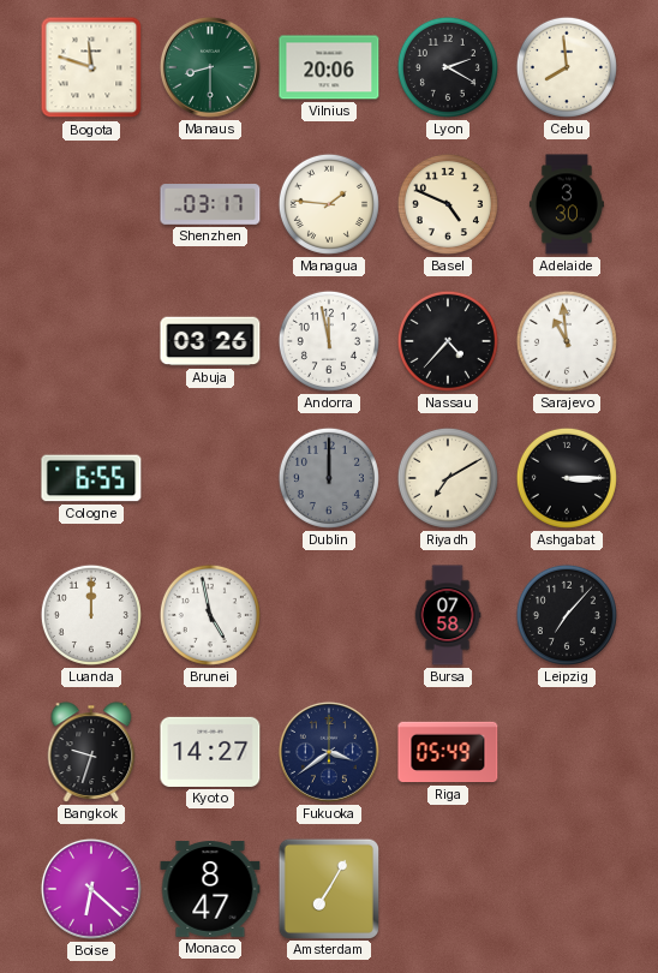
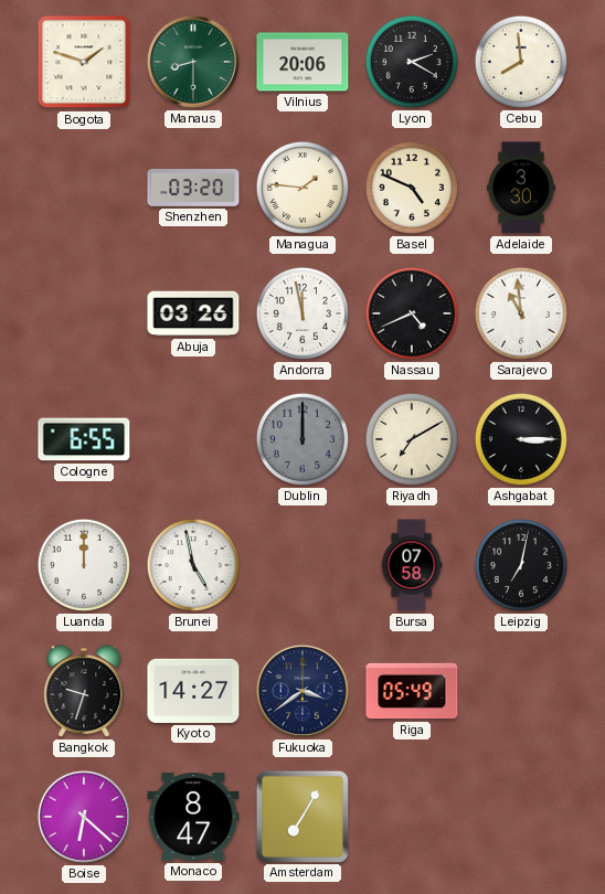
Bogota: 11:48 -> 1:48
Shenzhen: 03:17 -> 03:20
Nassau: 4:37 -> 4:41
Leipzig: 7:07 -> 7:02
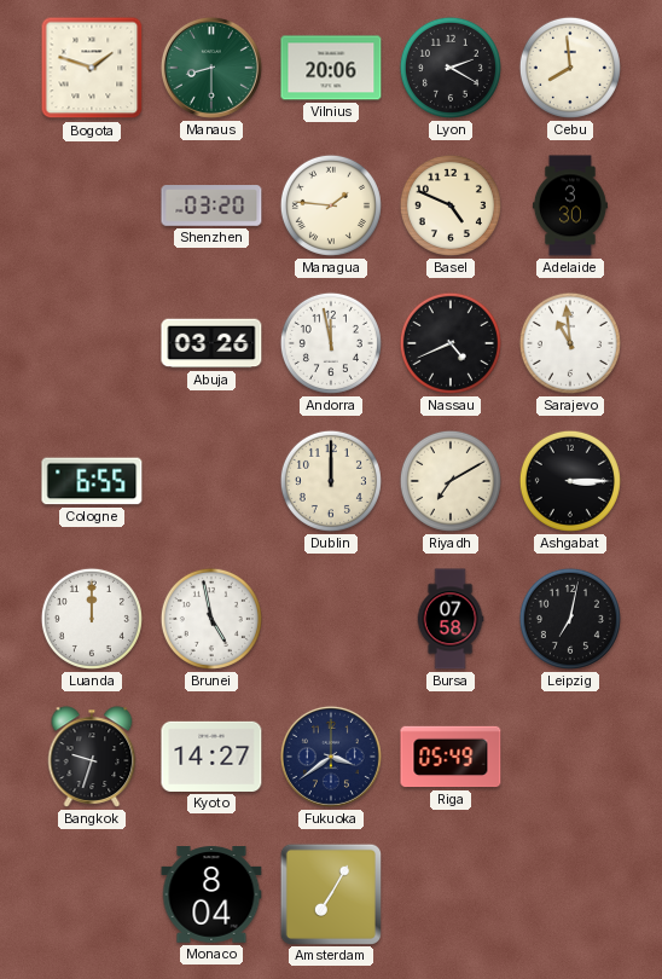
Dublin dial: grey -> cream
Boise: 6:22 -> none
Monaco: 8:47 -> 8:04
